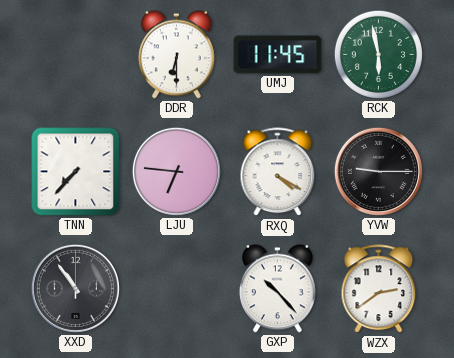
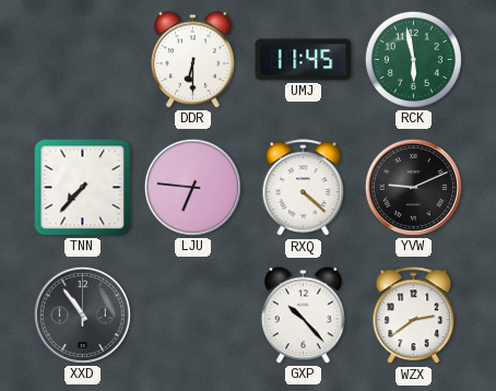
RXQ: 4:20 -> 4:22
YVW: 9:15 -> 9:11
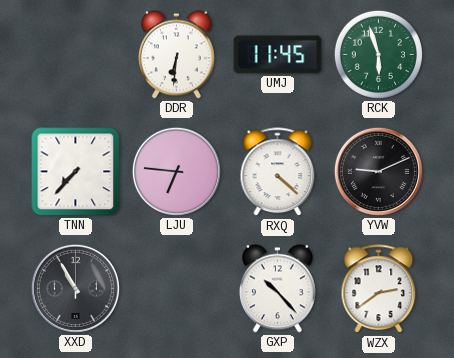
DDR: 6:30 -> 6:31
RCK: 5:58 -> 5:57
XXD: 10:54 -> 10:55
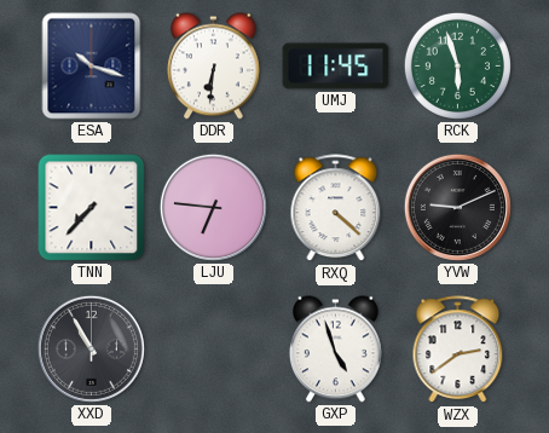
ESA: none -> 10:18
GXP: 10:23 -> 4:57
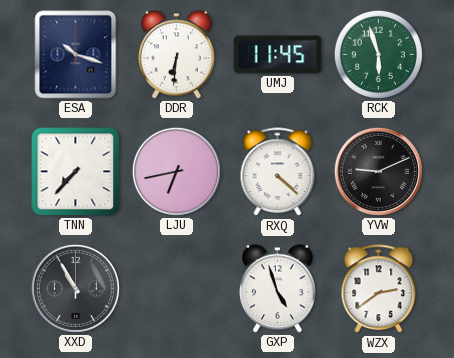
LJU: 6:46 -> 6:43
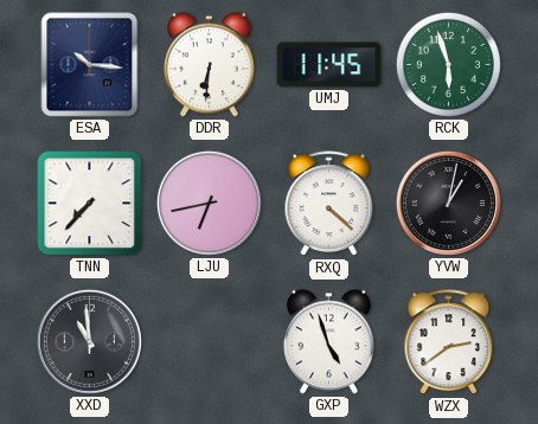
ESA: 10:18 -> 10:16
YVW: 9:11 -> 1:02
XXD: 10:55 -> 10:59
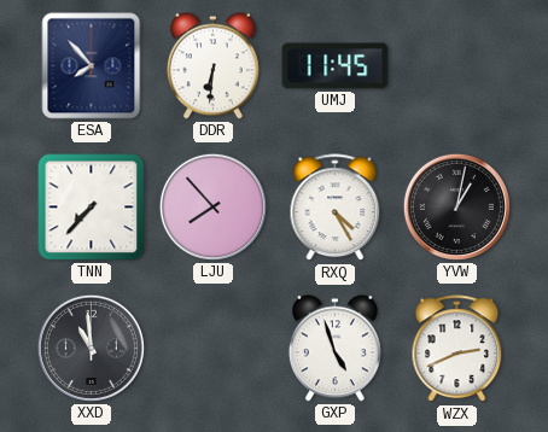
ESA: 10:16 -> 7:53
RCK: 5:57 -> none
LJU: 6:43 -> 7:53
RXQ: 4:22 -> 4:25
WZX: 2:39 -> 2:41
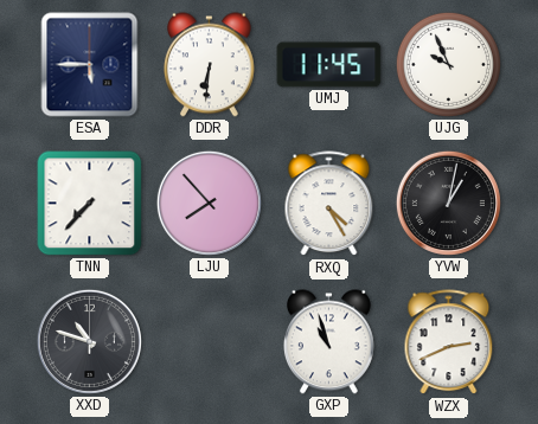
ESA: 7:53 -> 5:45
UJG: none -> 9:56
XXD: 10:59 -> 10:48
GXP: 4:57 -> 10:57
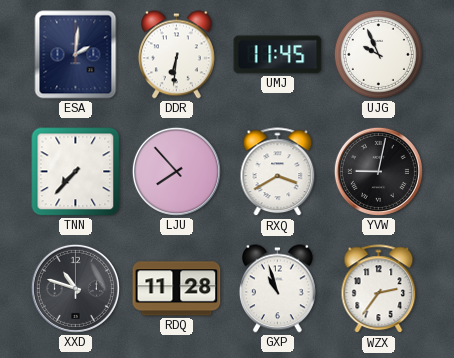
ESA: 5:45 -> 2:01
RXQ: 4:25 -> 3:40
YVW: 1:02 -> 9:02
RDQ: none -> 11:28
WZX: 2:41 -> 2:36
